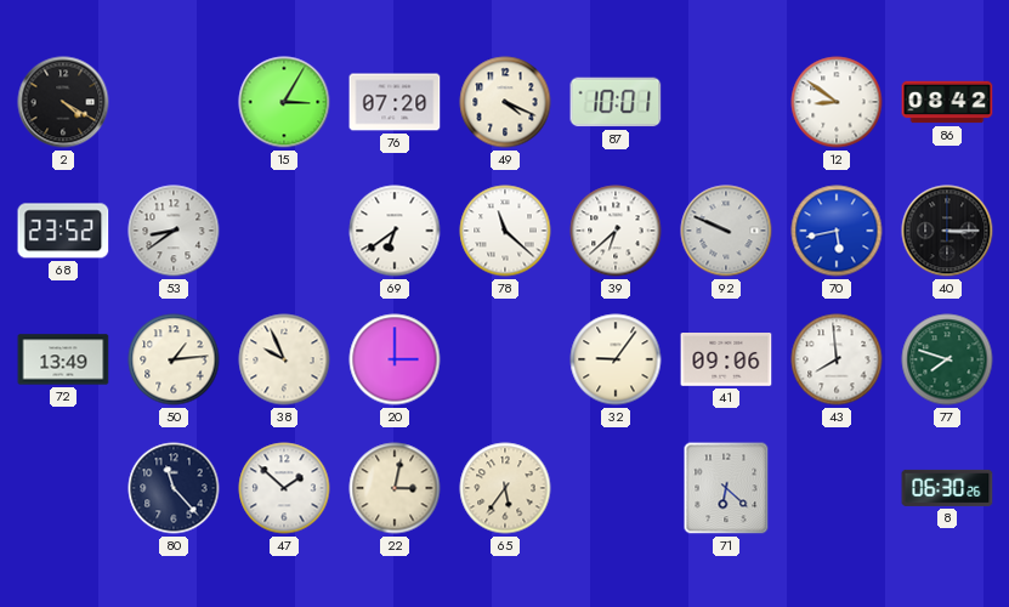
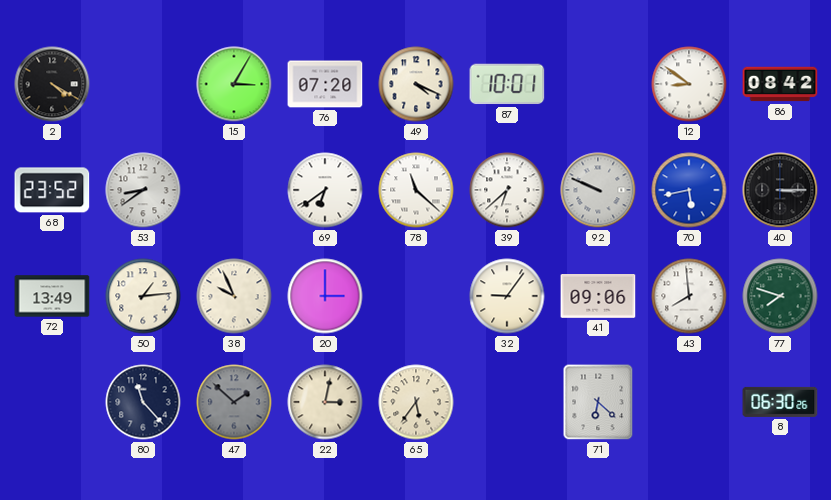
47 dial: white -> grey
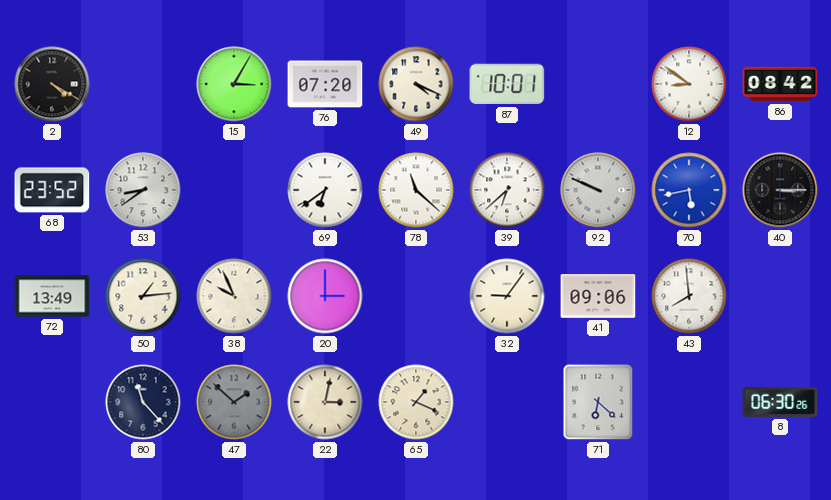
77: 7:48 -> none
65: 5:36 -> 1:19
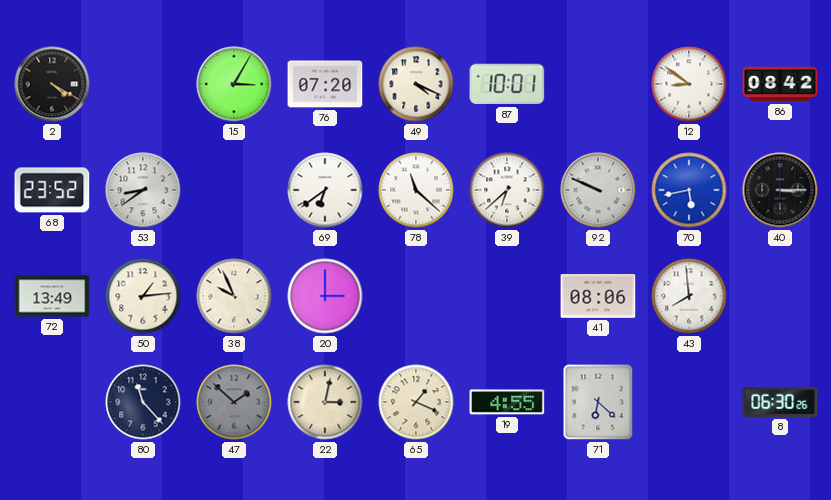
32: 9:06 -> none
41: 09:06 -> 08:06
19: none -> 4:55
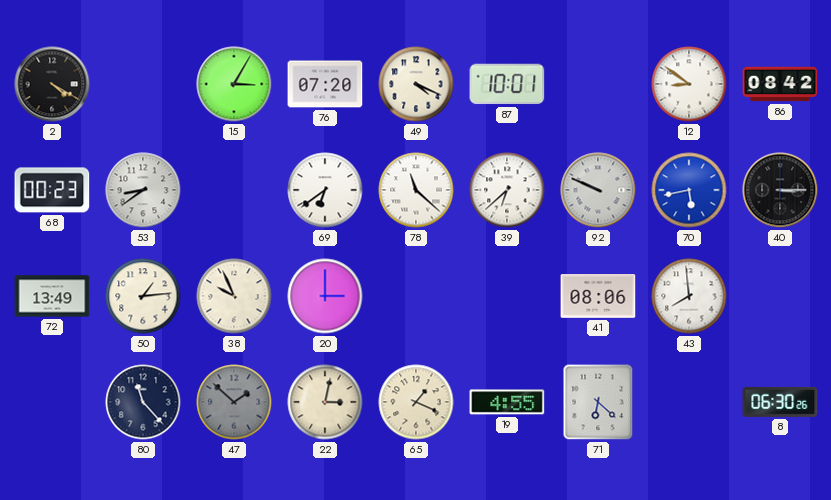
68: 23:52 -> 00:23
